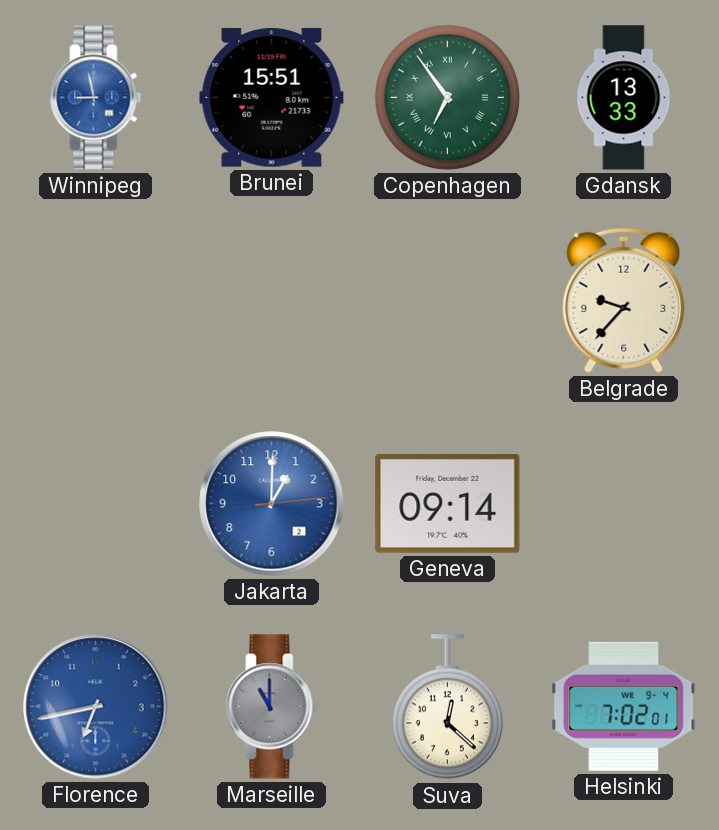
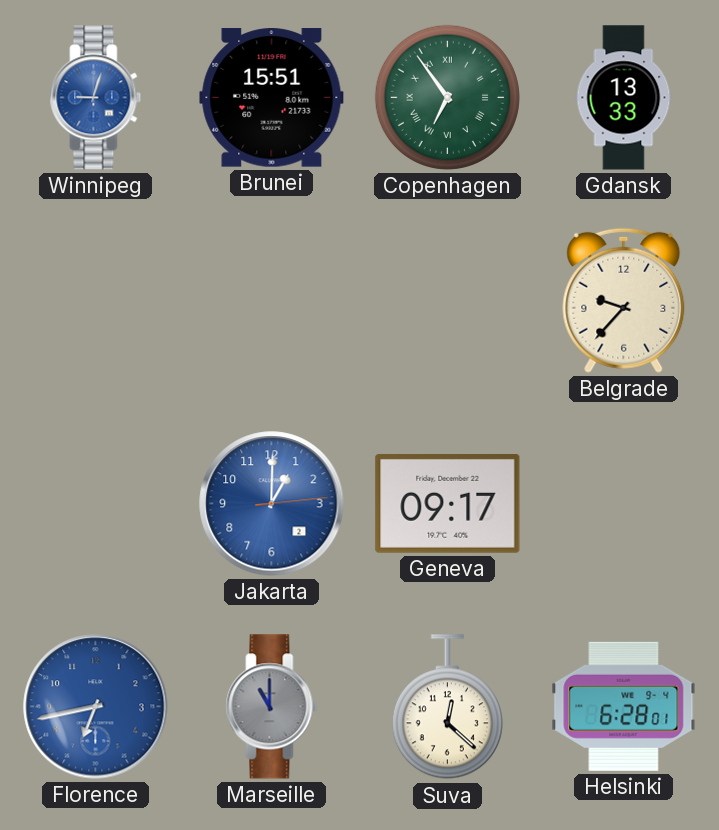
Winnipeg: 8:58 -> 9:03
Geneva: 09:14 -> 09:17
Helsinki: 7:02 -> 6:28
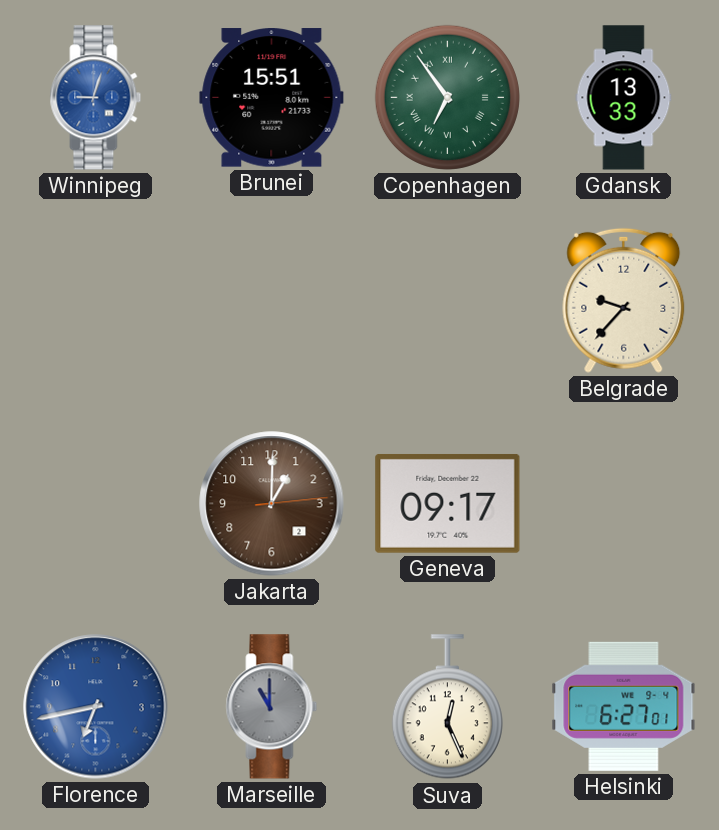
Jakarta dial: blue -> brown
Suva: 12:22 -> 12:26
Helsinki: 6:28 -> 6:27
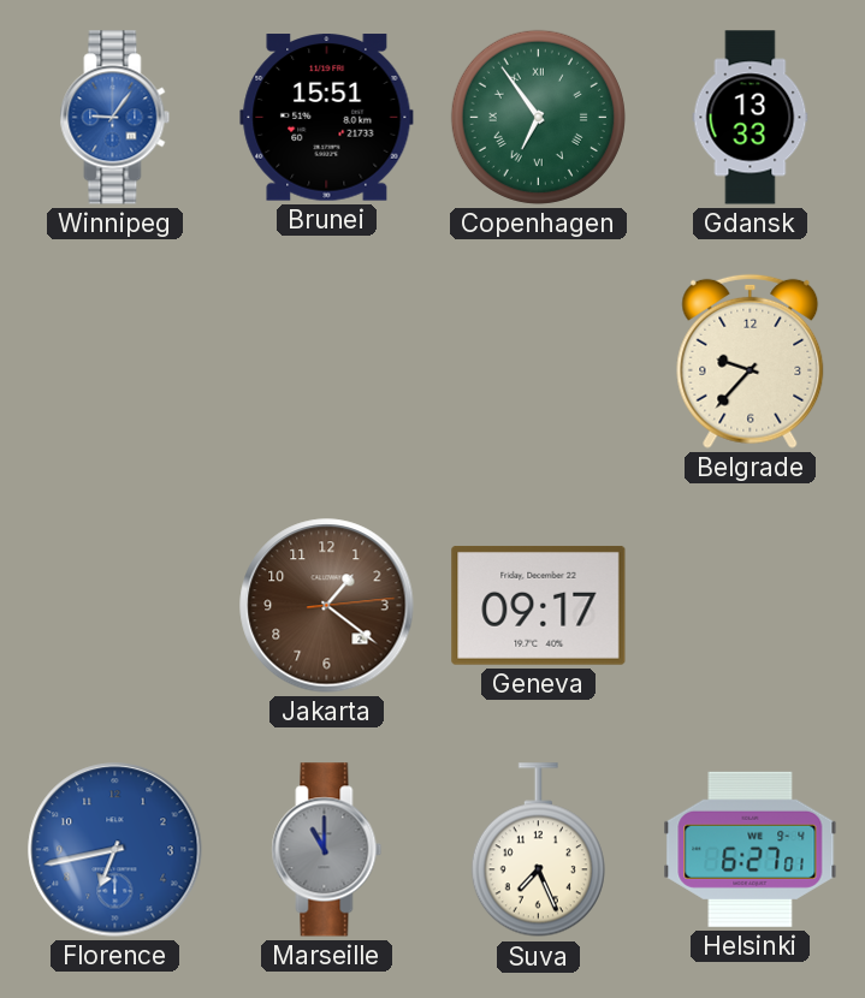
Winnipeg: 9:03 -> 9:06
Jakarta: 1:00 -> 1:21
Suva: 12:26 -> 7:26
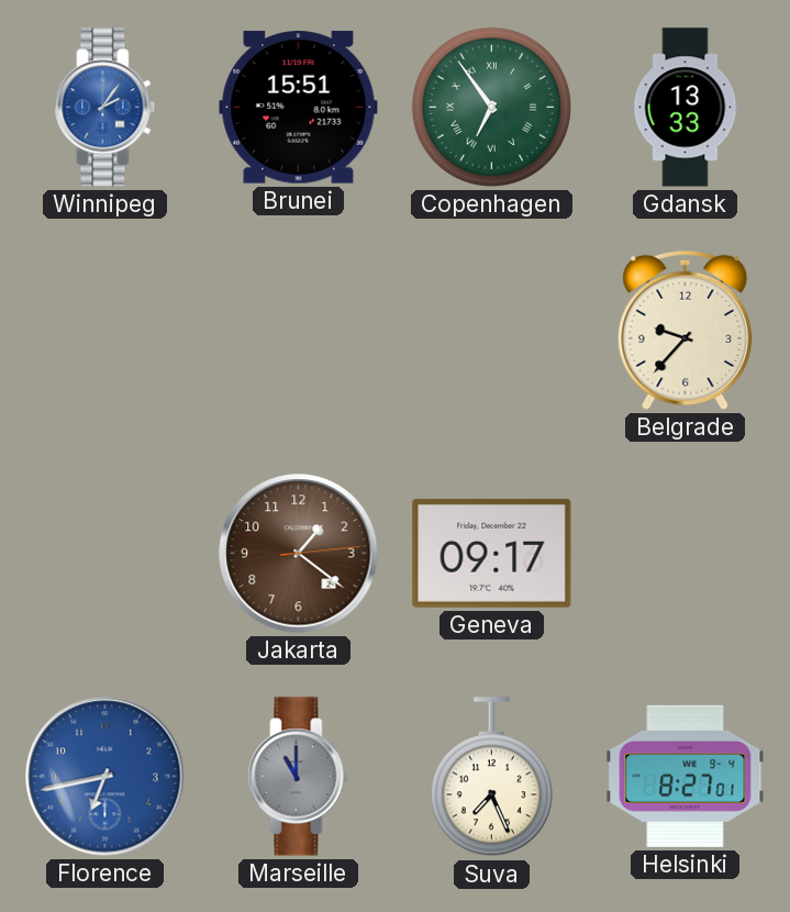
Winnipeg: 9:06 -> 2:06
Helsinki: 6:27 -> 8:27
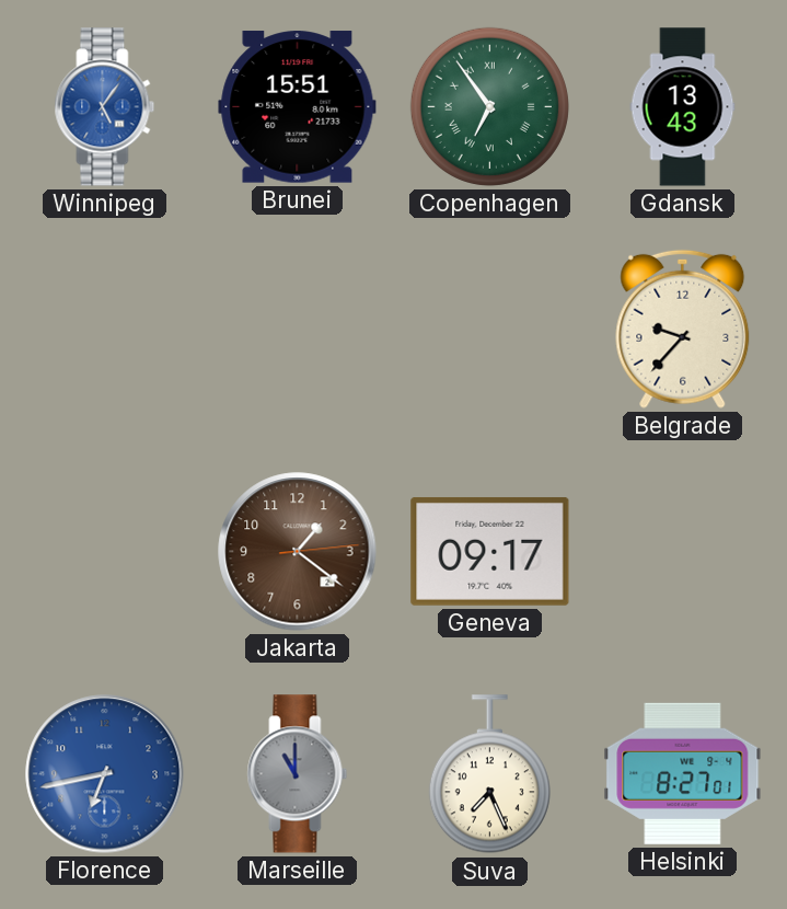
Winnipeg: 2:06 -> 5:06
Gdansk: 13:33 -> 13:43
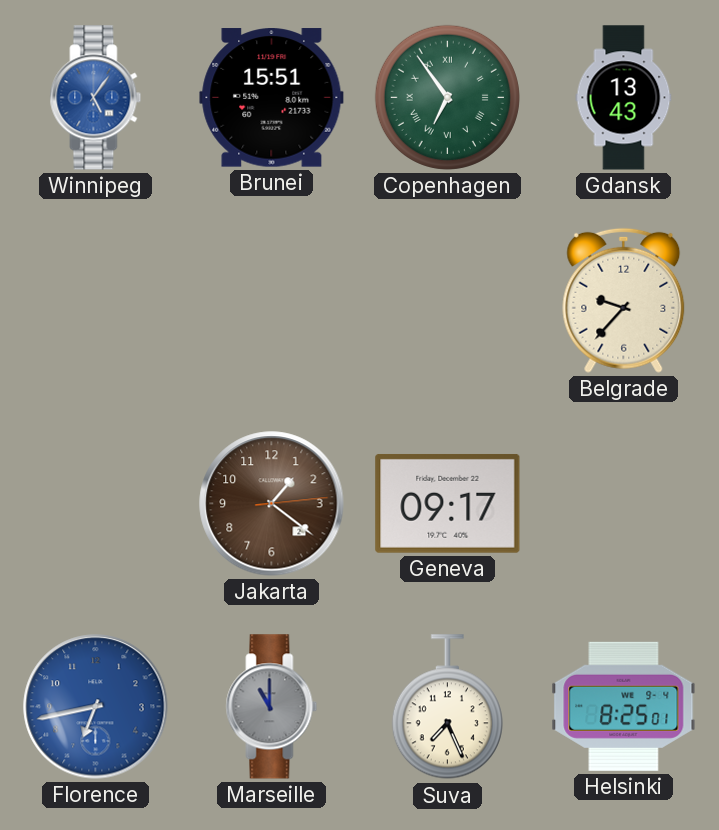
Helsinki: 8:27 -> 8:25
